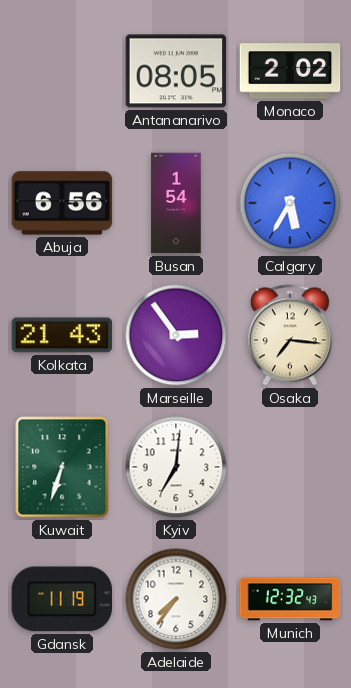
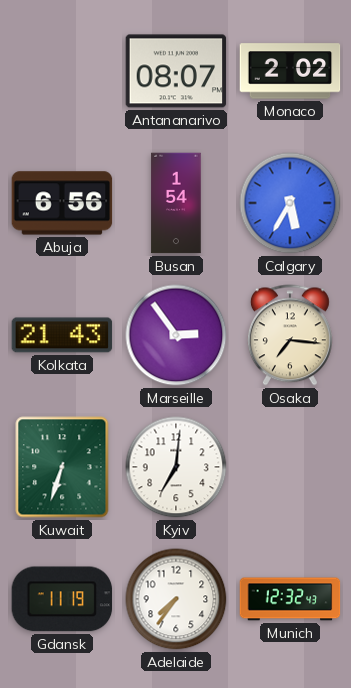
Antananarivo: 08:05 -> 08:07
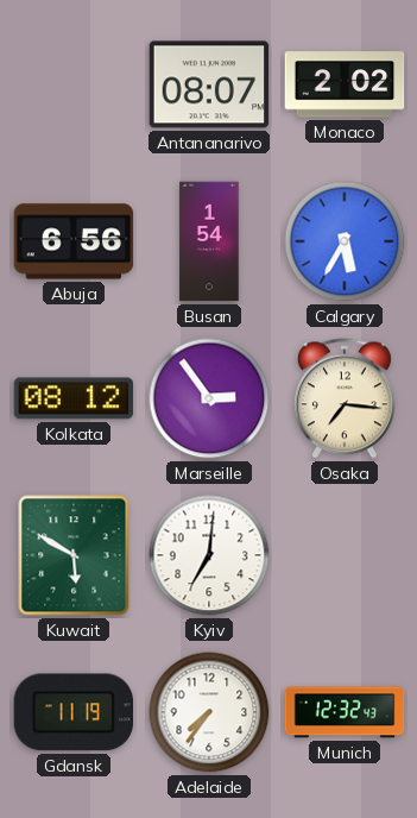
Kolkata: 21:43 -> 08:12
Kuwait: 6:33 -> 5:50
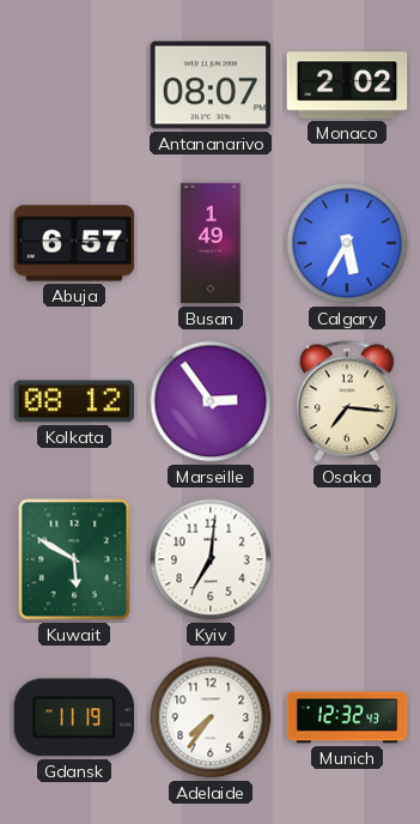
Abuja: 6:56 -> 6:57
Busan: 1:54 -> 1:49
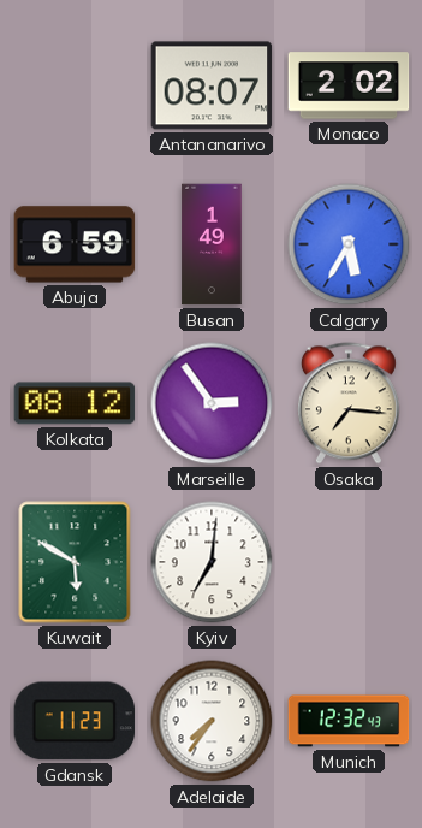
Abuja: 6:57 -> 6:59
Gdansk: 11:19 -> 11:23
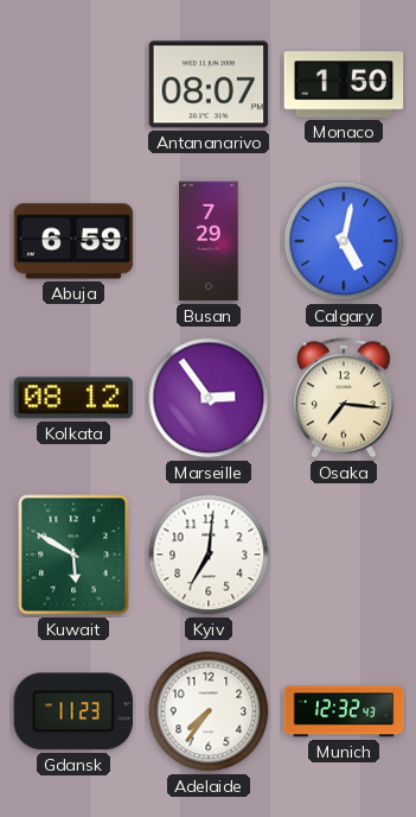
Monaco: 2:02 -> 1:50
Busan: 1:49 -> 7:29
Calgary: 5:35 -> 5:02
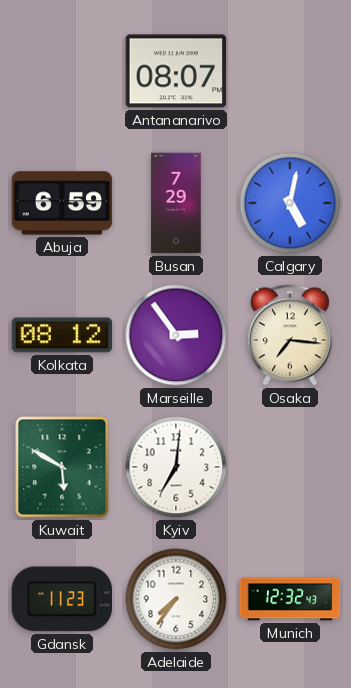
Monaco: 1:50 -> none
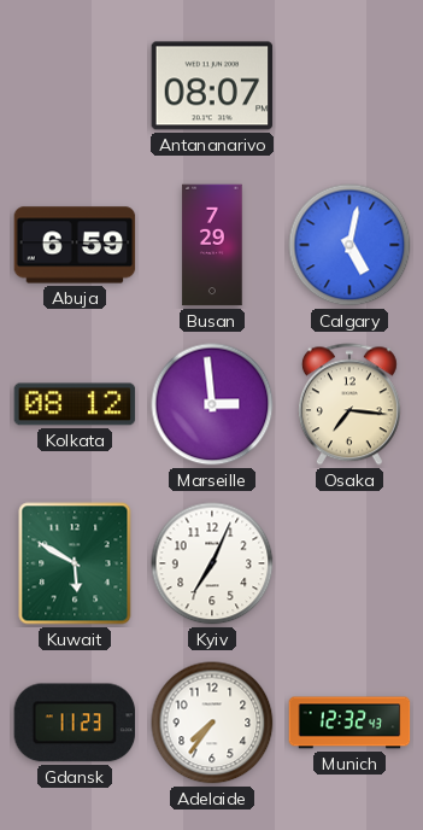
Marseille: 2:54 -> 2:59
Kyiv: 7:01 -> 7:04
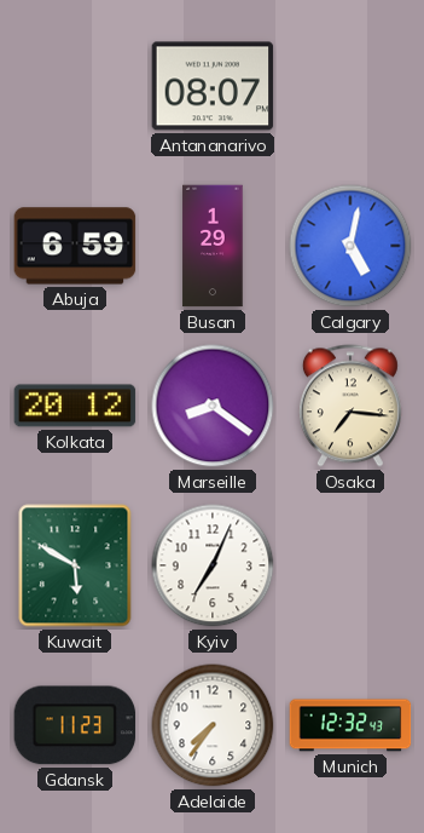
Busan: 7:29 -> 1:29
Kolkata: 08:12 -> 20:12
Marseille: 2:59 -> 8:21
